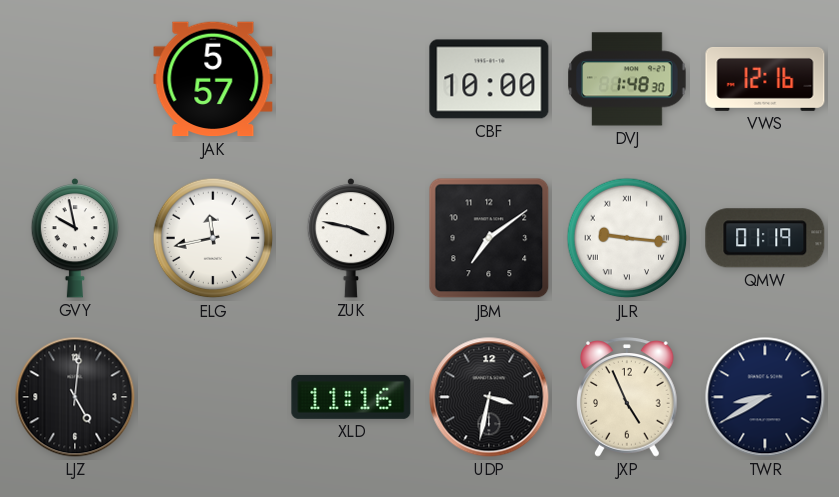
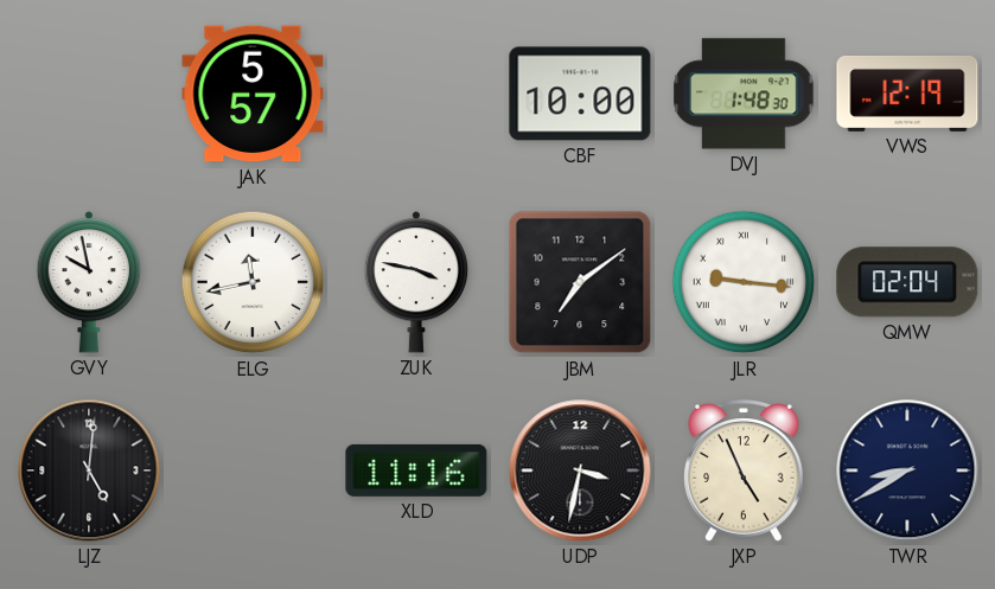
VWS: 12:16 -> 12:19
QMW: 01:19 -> 02:04
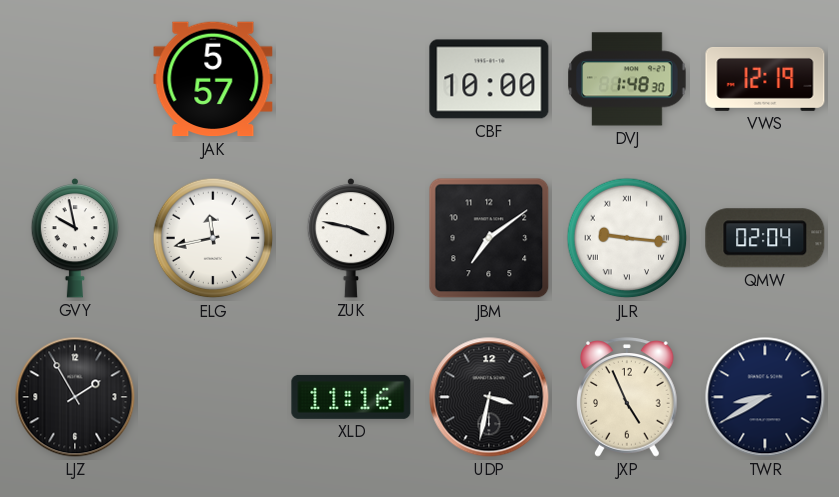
LJZ: 5:01 -> 1:55
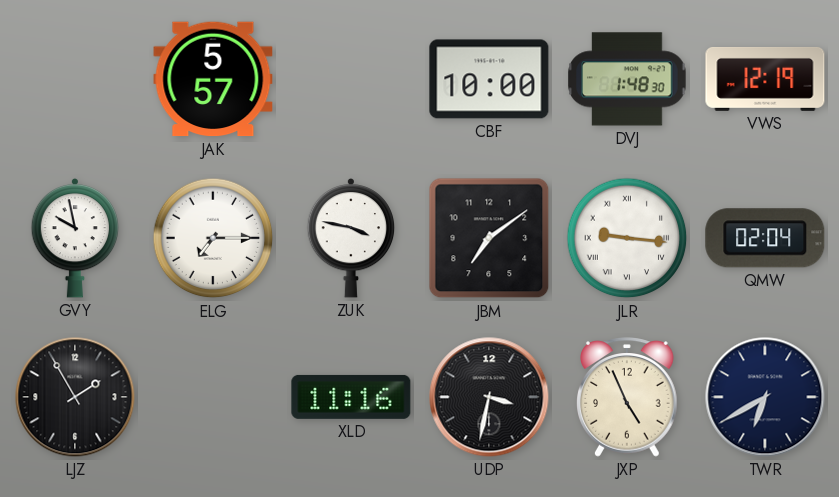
ELG: 11:43 -> 7:15
TWR: 8:40 -> 6:40
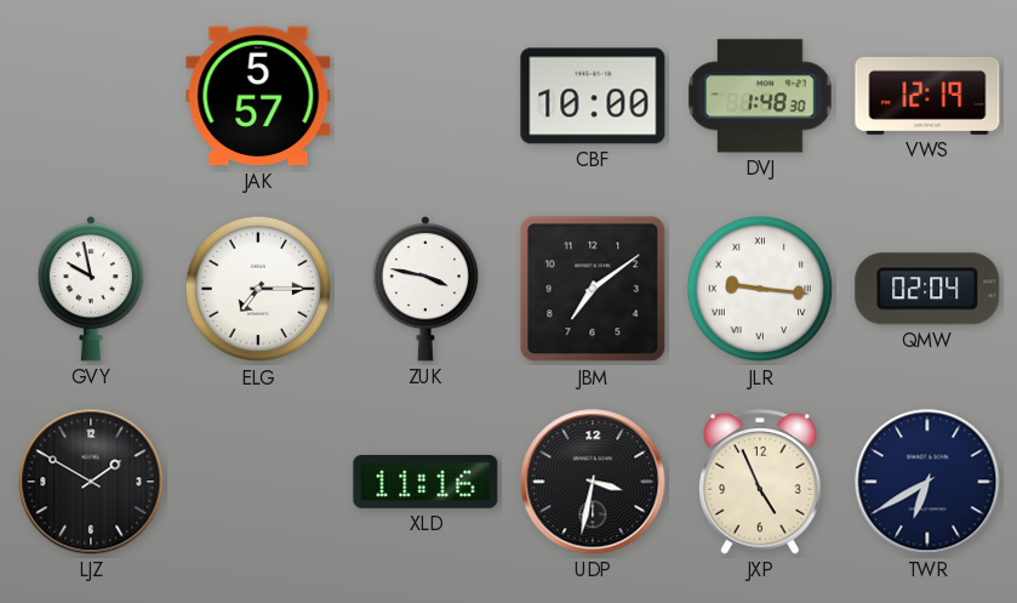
LJZ: 1:55 -> 1:50
